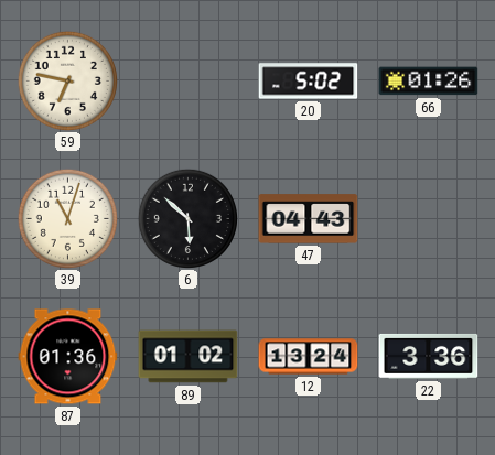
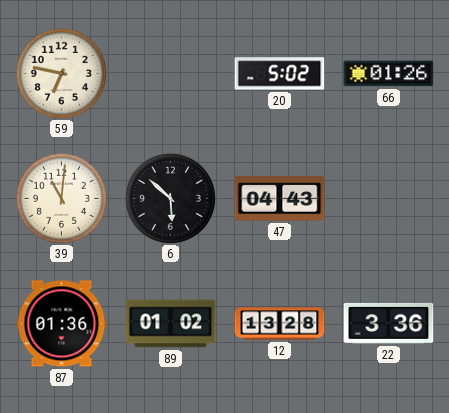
39: 11:03 -> 11:01
12: 13:24 -> 13:28
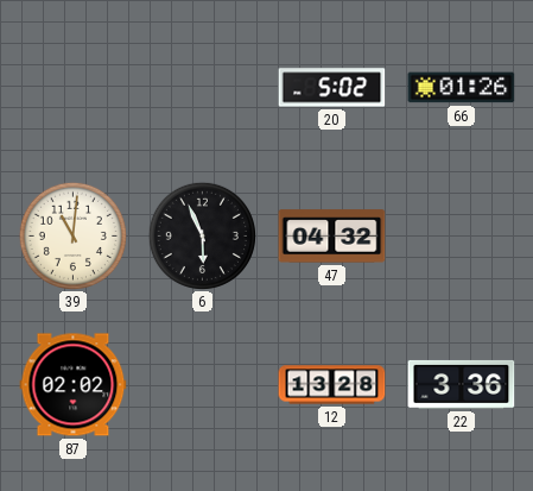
59: 6:47 -> none
6: 5:52 -> 5:56
47: 04:43 -> 04:32
87: 01:36 -> 02:02
89: 01:02 -> none
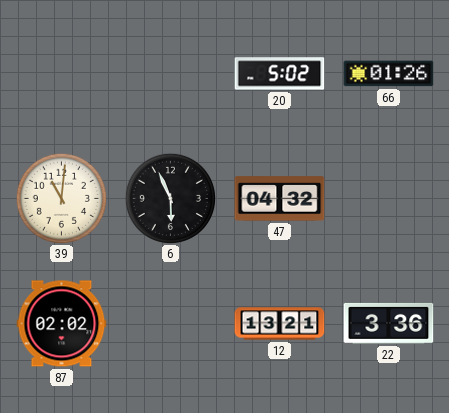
12: 13:28 -> 13:21
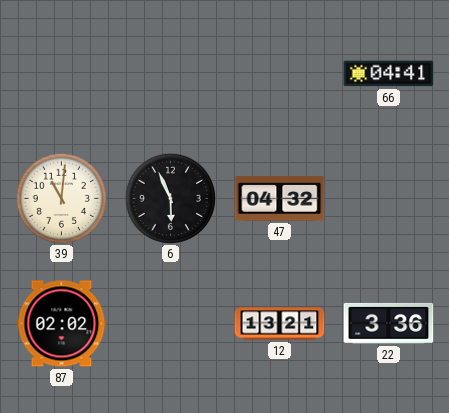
20: 5:02 -> none
66: 01:26 -> 04:41
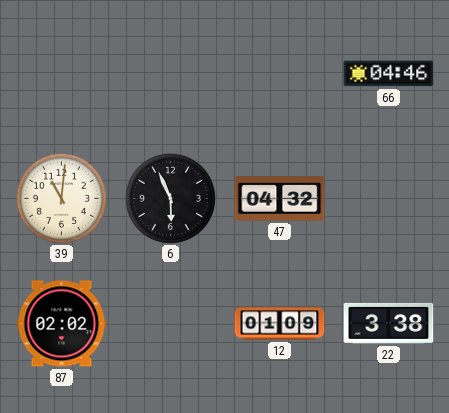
66: 04:41 -> 04:46
12: 13:21 -> 01:09
22: 3:36 -> 3:38
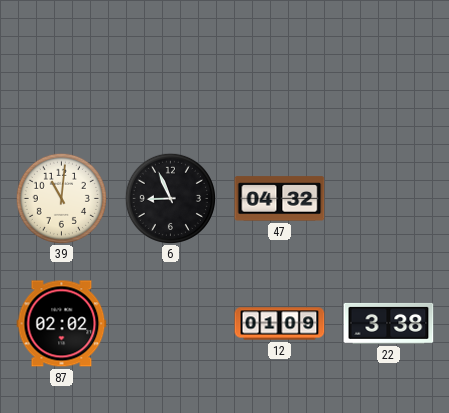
66: 04:46 -> none
6: 5:56 -> 8:56
